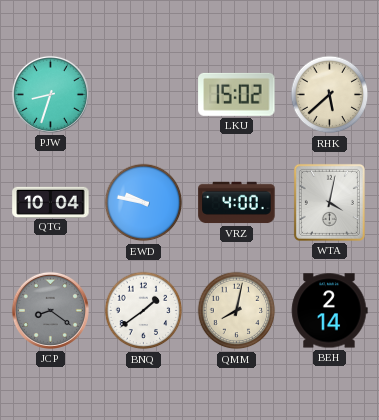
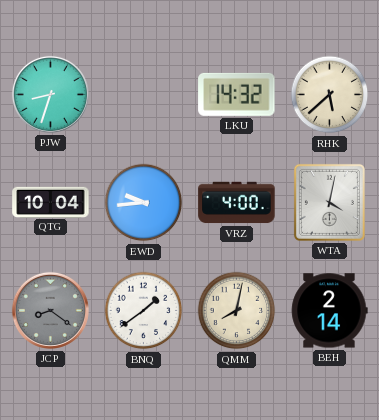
LKU: 15:02 -> 14:32
EWD: 9:47 -> 9:44
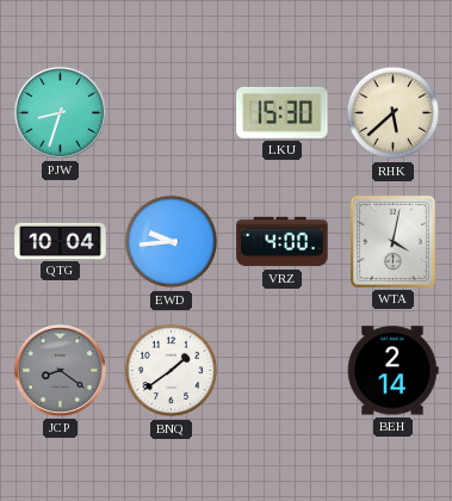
LKU: 14:32 -> 15:30
QMM: 8:02 -> none
